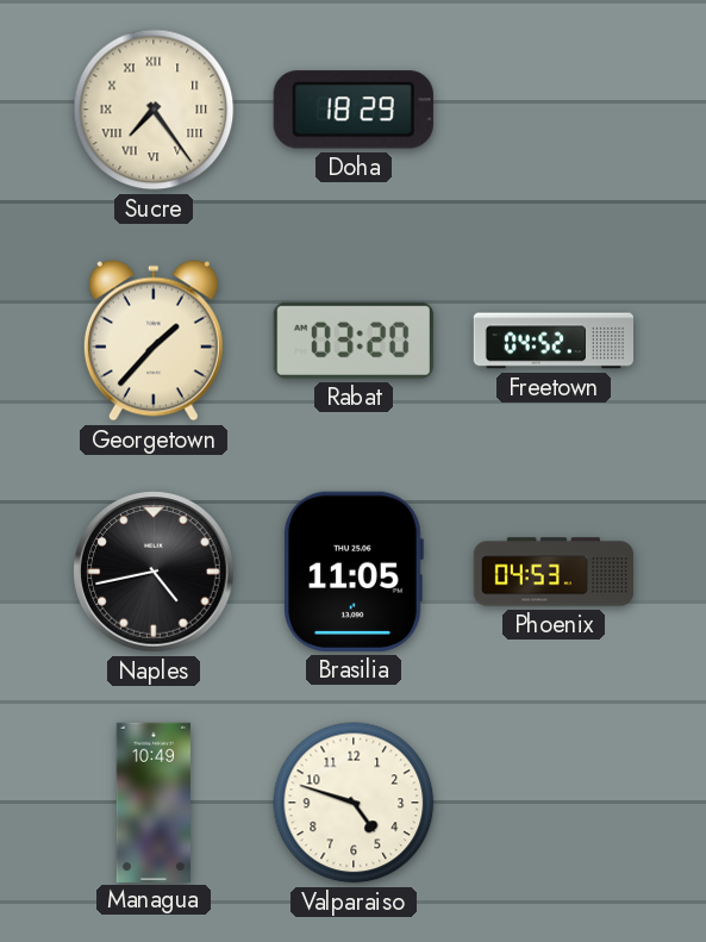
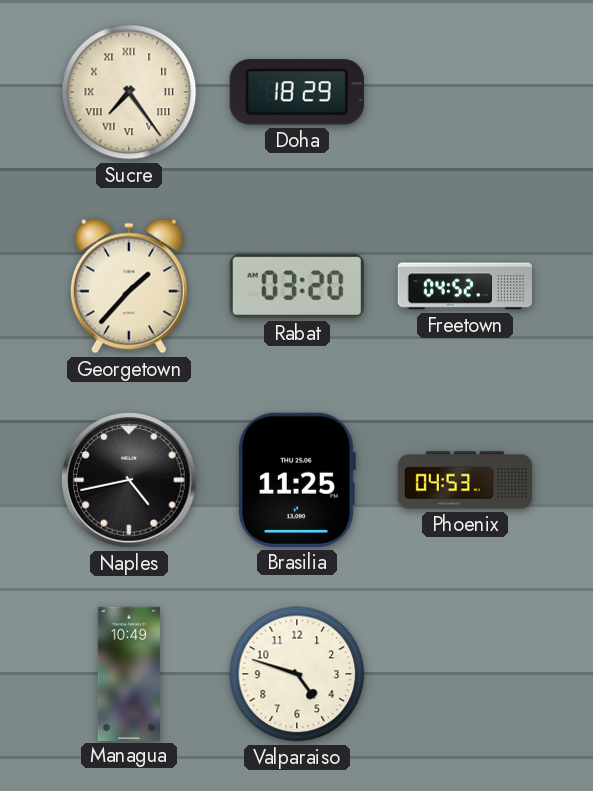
Brasilia: 11:05 -> 11:25
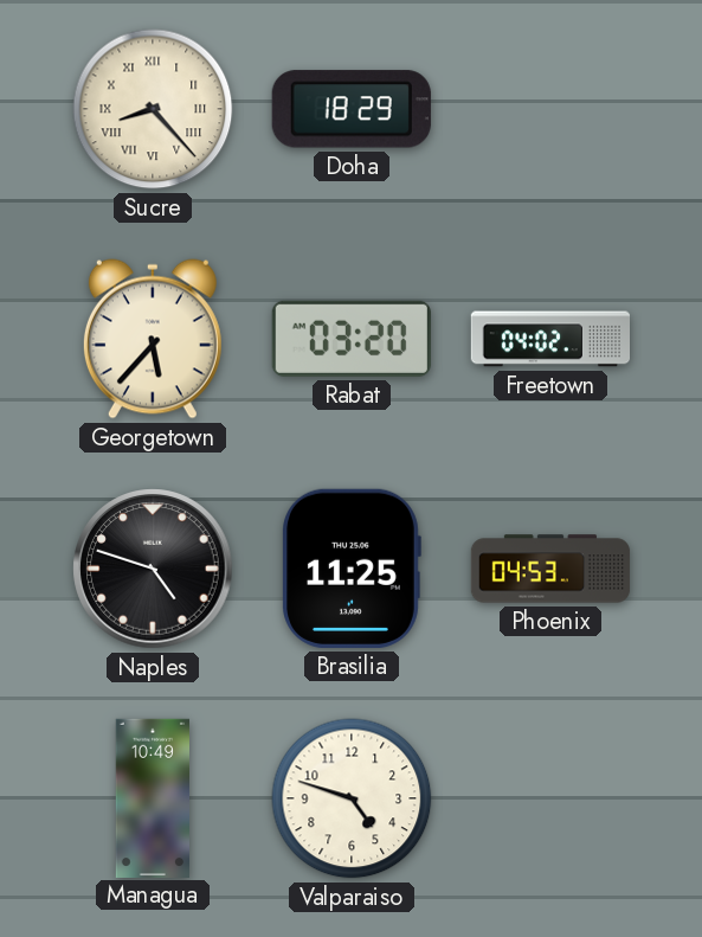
Sucre: 7:24 -> 8:23
Georgetown: 1:37 -> 5:37
Freetown: 04:52 -> 04:02
Naples: 4:43 -> 4:48
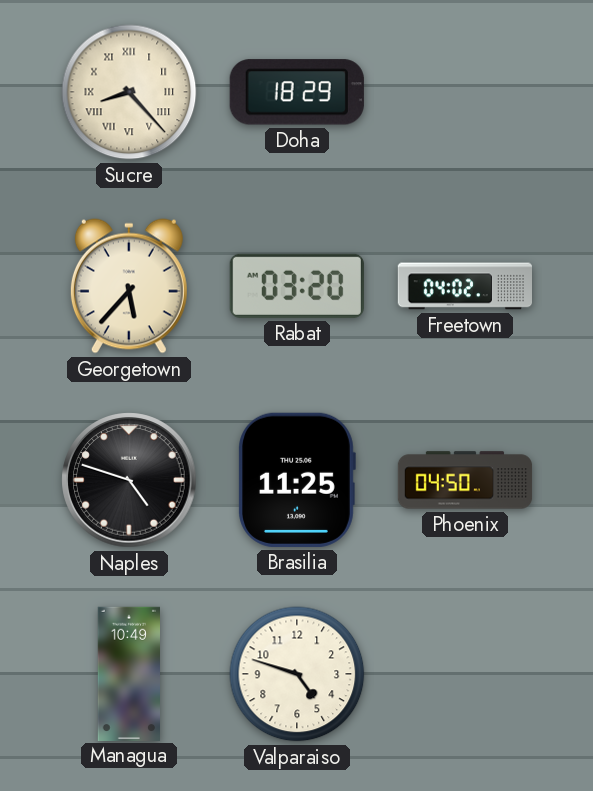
Phoenix: 04:53 -> 04:50
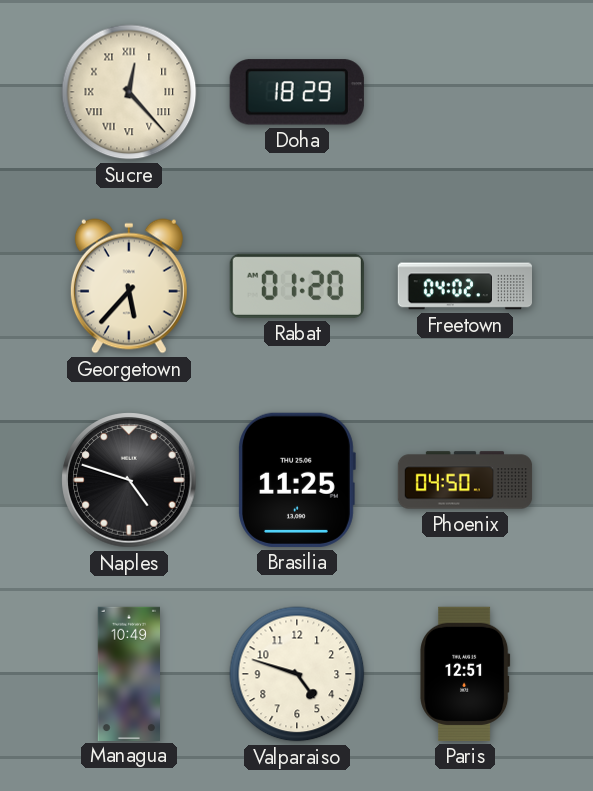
Sucre: 8:23 -> 12:23
Rabat: 03:20 -> 01:20
Paris: none -> 12:51
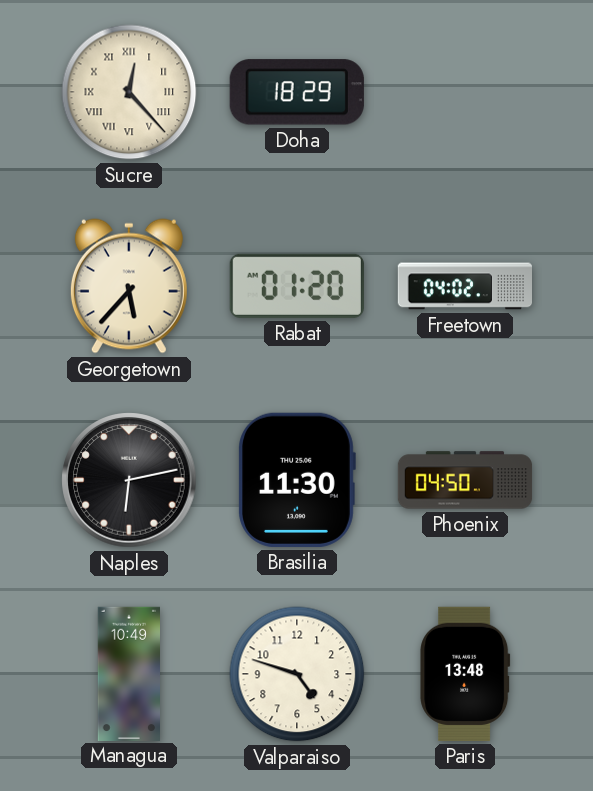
Naples: 4:48 -> 6:13
Brasilia: 11:25 -> 11:30
Paris: 12:51 -> 13:48
